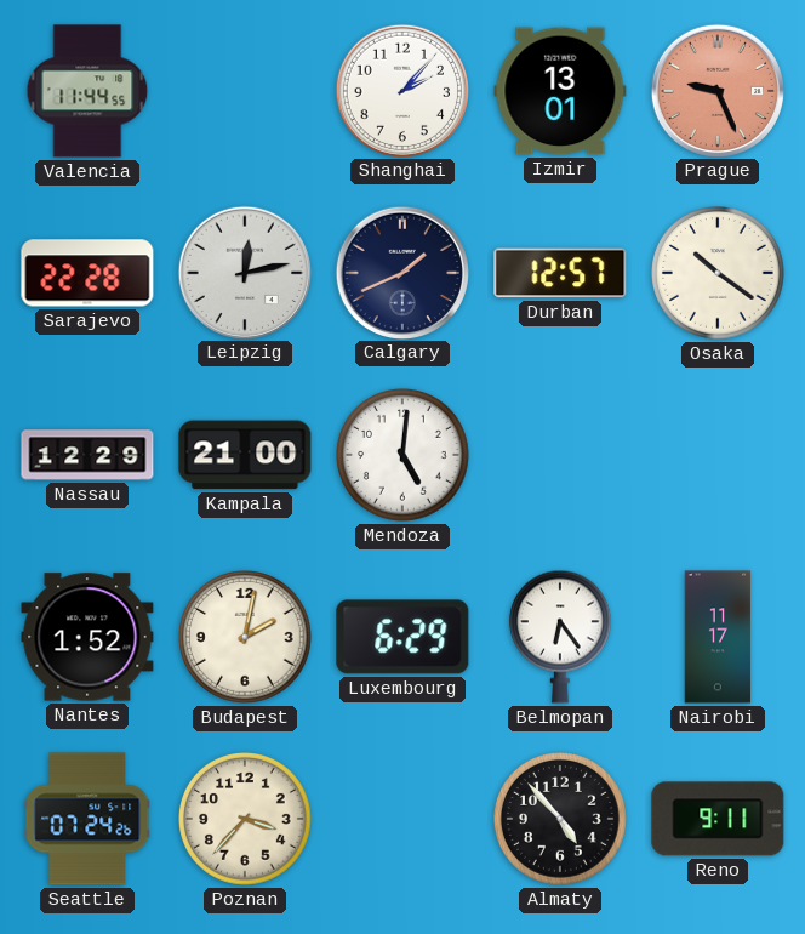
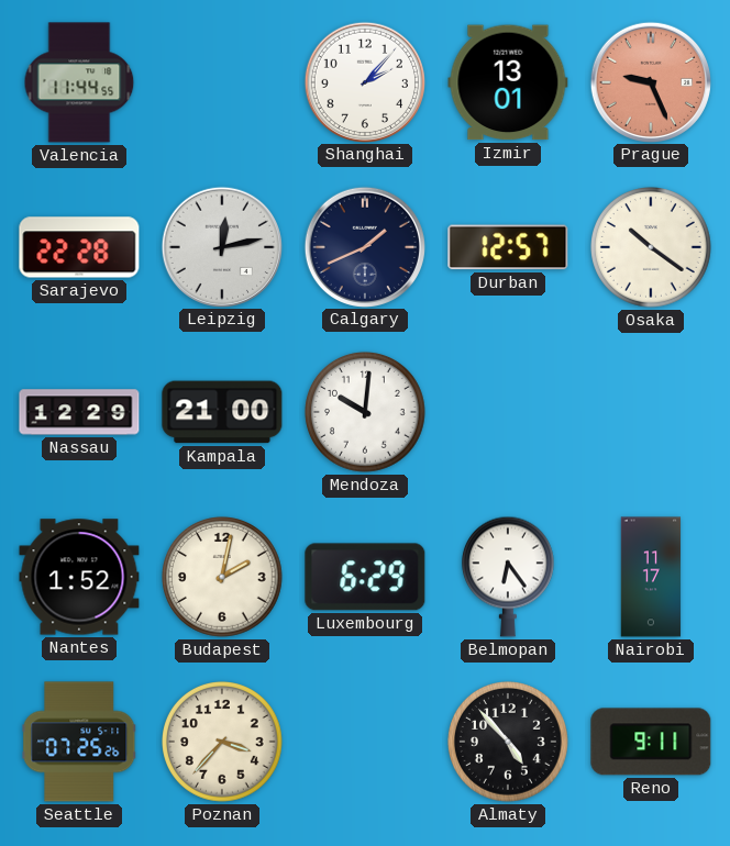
Mendoza: 5:01 -> 10:01
Seattle: 07:24 -> 07:25
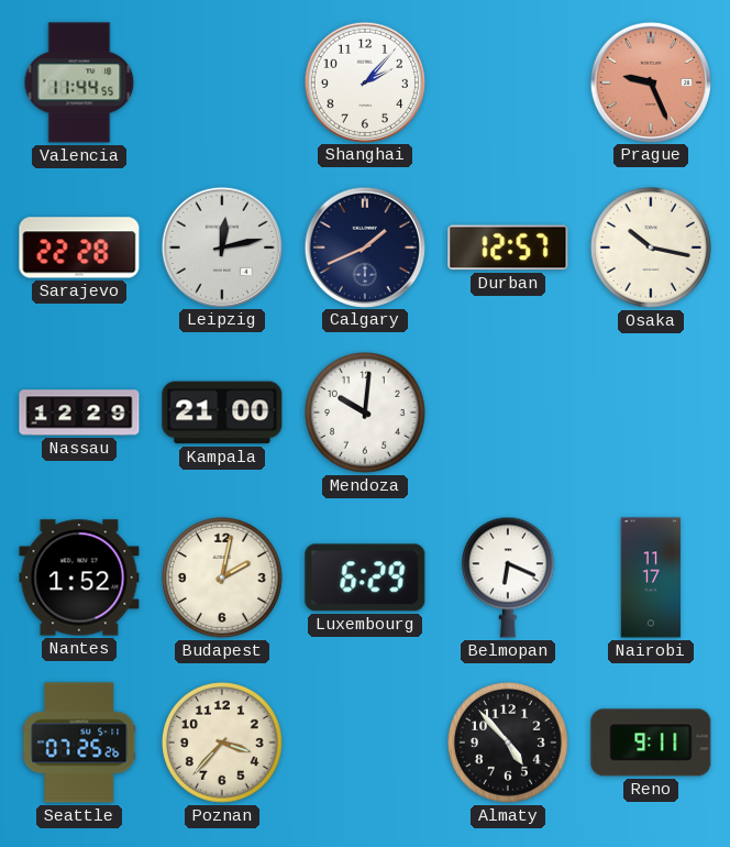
Izmir: 13:01 -> none
Osaka: 10:21 -> 10:17
Belmopan: 6:24 -> 6:19
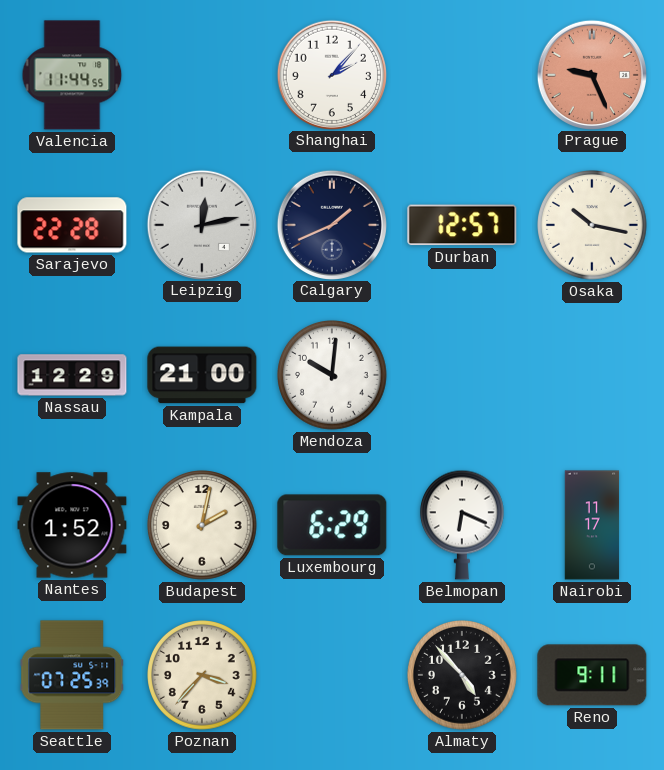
Seattle: 07:25:26 -> 07:25:39
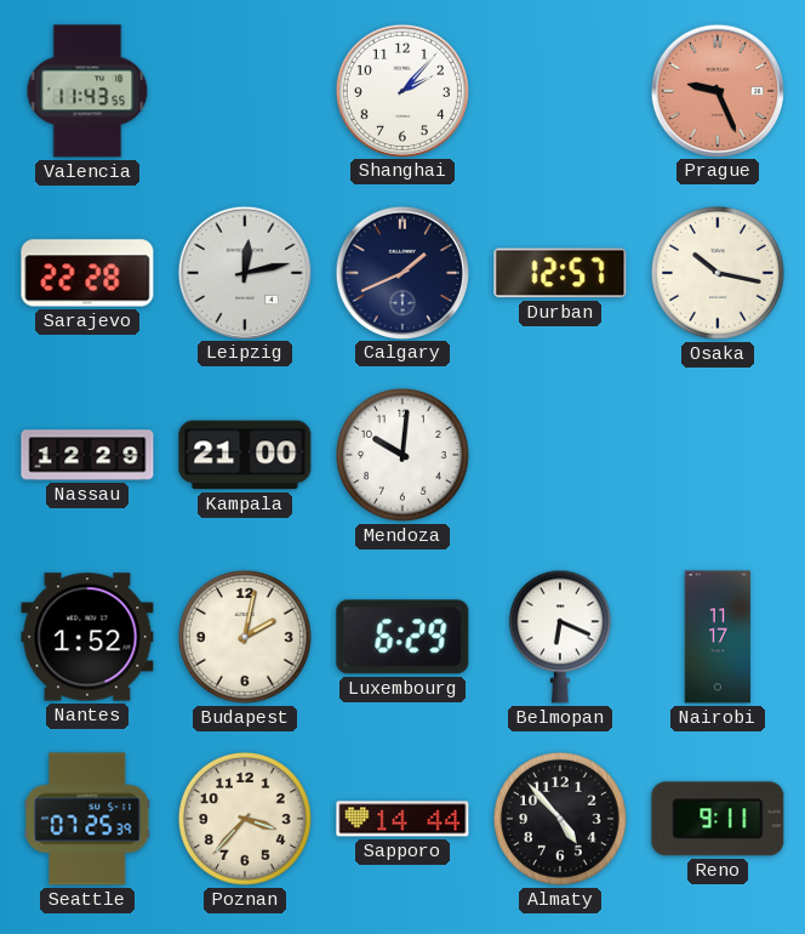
Valencia: 11:44 -> 11:43
Sapporo: none -> 14:44
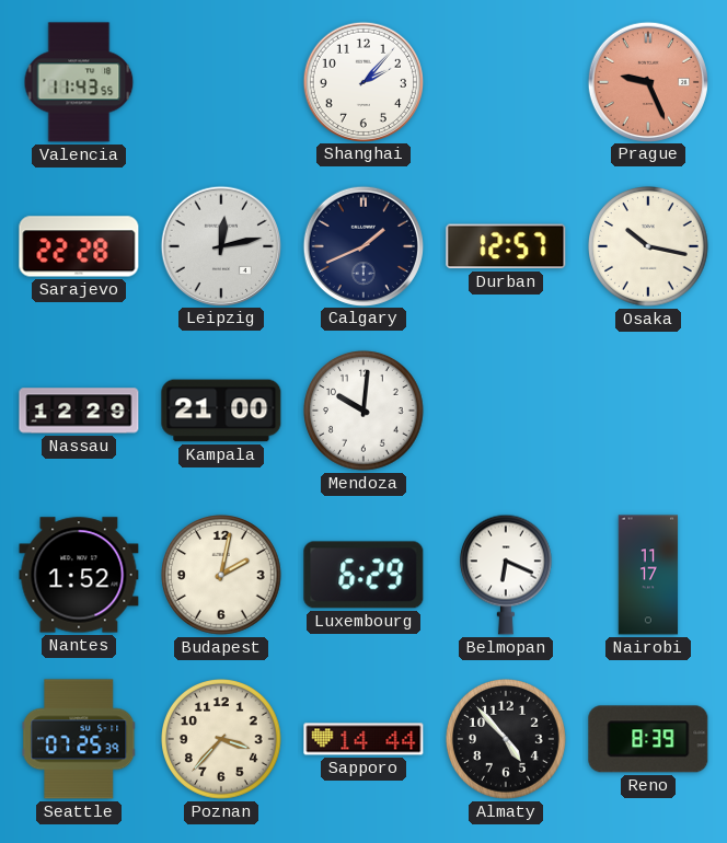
Reno: 9:11 -> 8:39
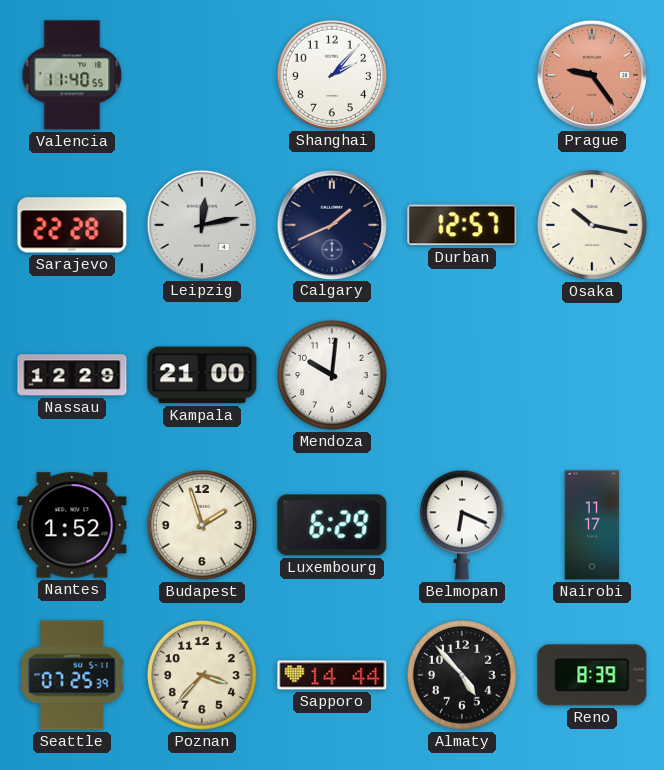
Valencia: 11:43 -> 11:40
Prague: 9:26 -> 9:24
Budapest: 2:02 -> 1:57
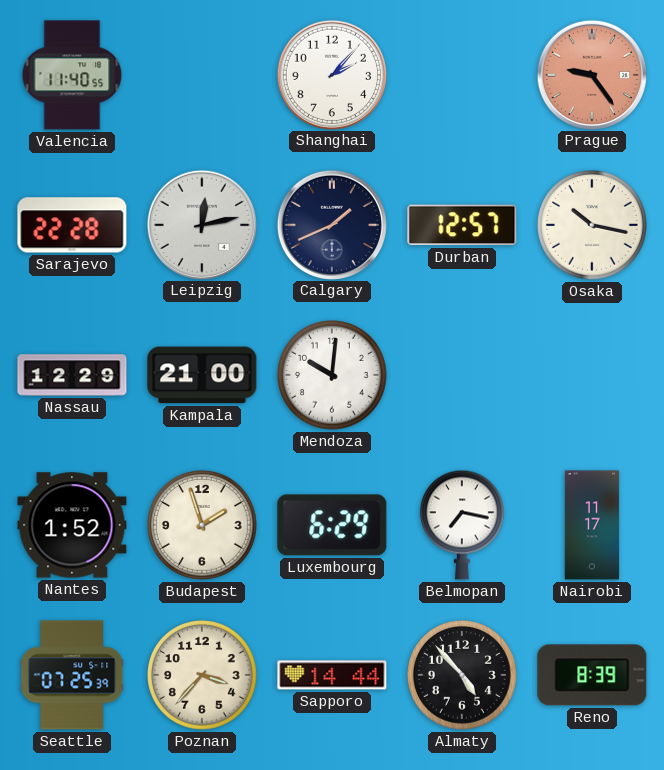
Belmopan: 6:19 -> 7:17
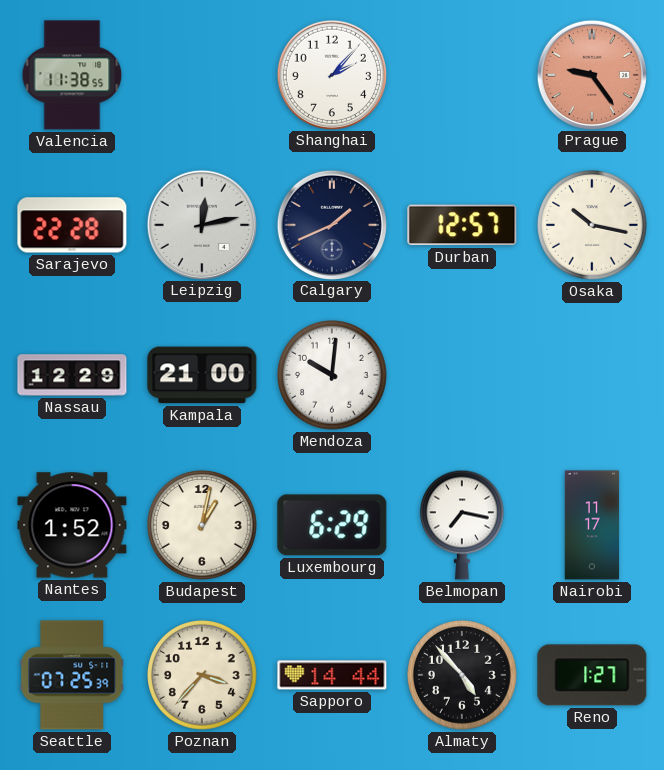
Valencia: 11:40 -> 11:38
Budapest: 1:57 -> 1:02
Reno: 8:39 -> 1:27
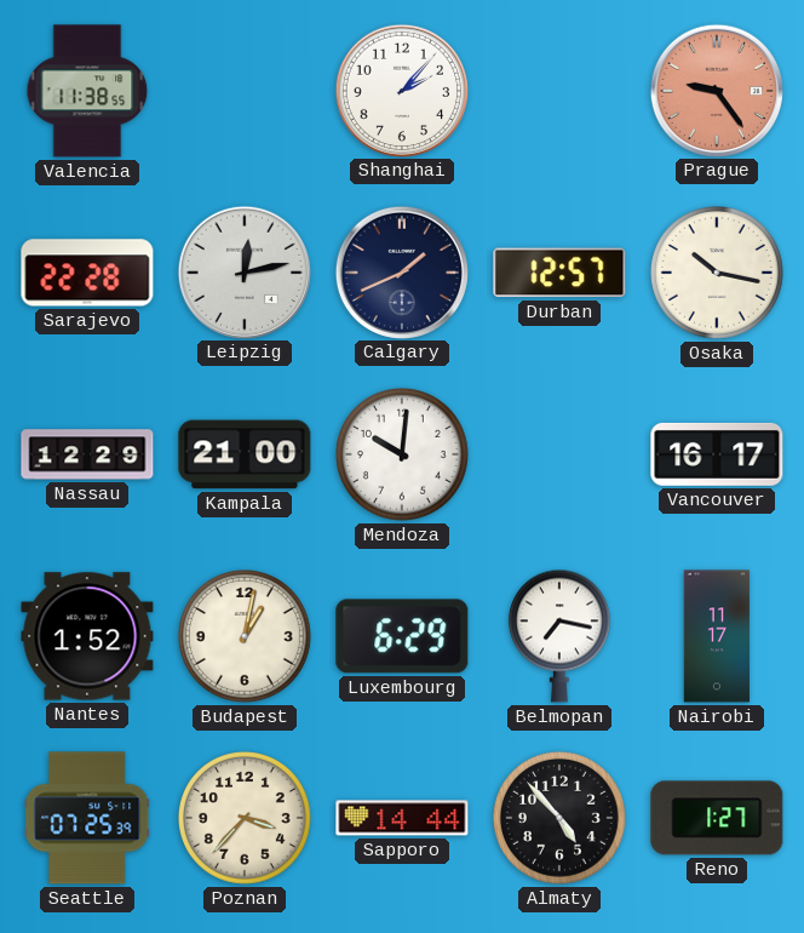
Vancouver: none -> 16:17
